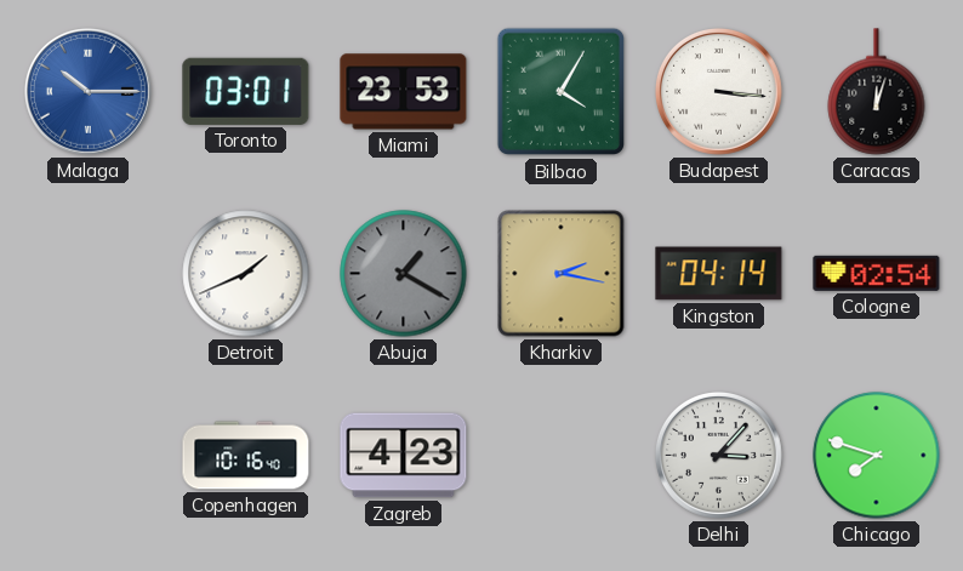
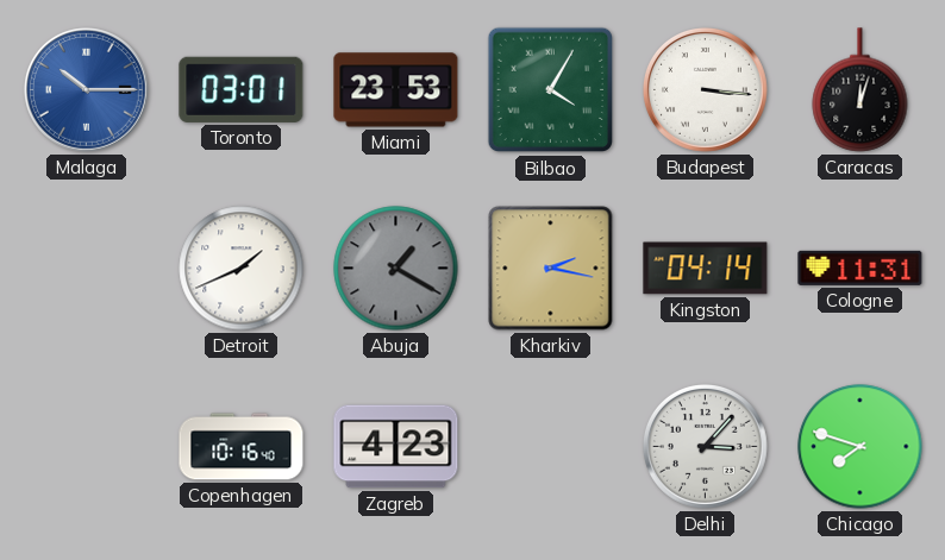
Cologne: 02:54 -> 11:31
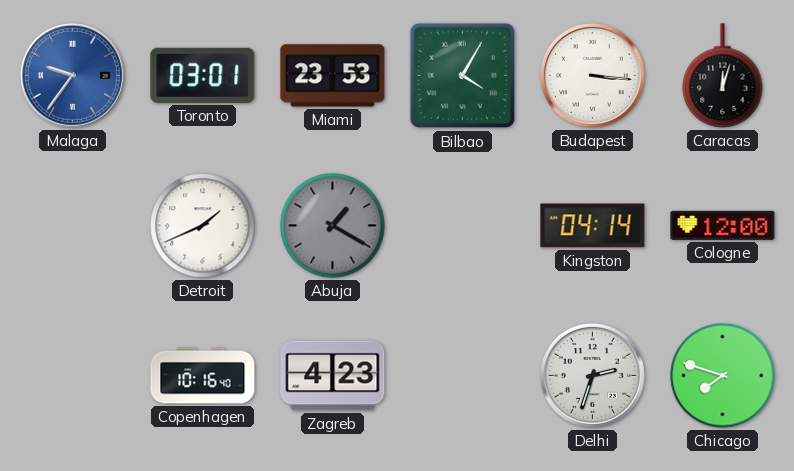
Malaga: 10:15 -> 9:36
Kharkiv: 2:17 -> none
Cologne: 11:31 -> 12:00
Delhi: 3:07 -> 2:33
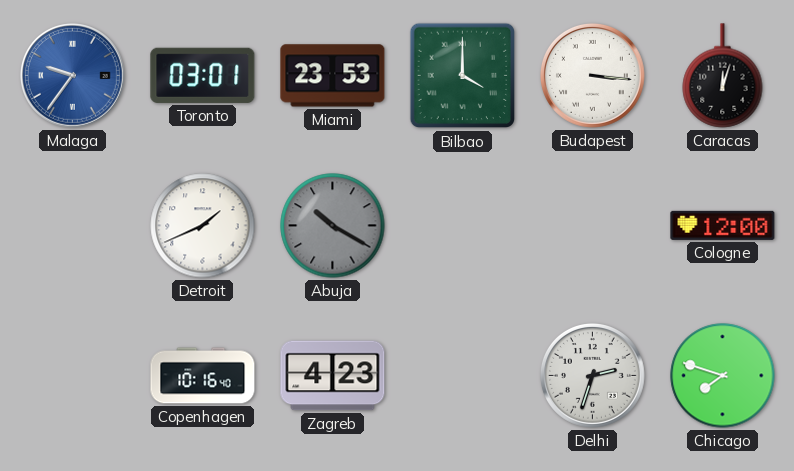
Bilbao: 4:05 -> 4:00
Abuja: 1:20 -> 10:20
Kingston: 04:14 -> none
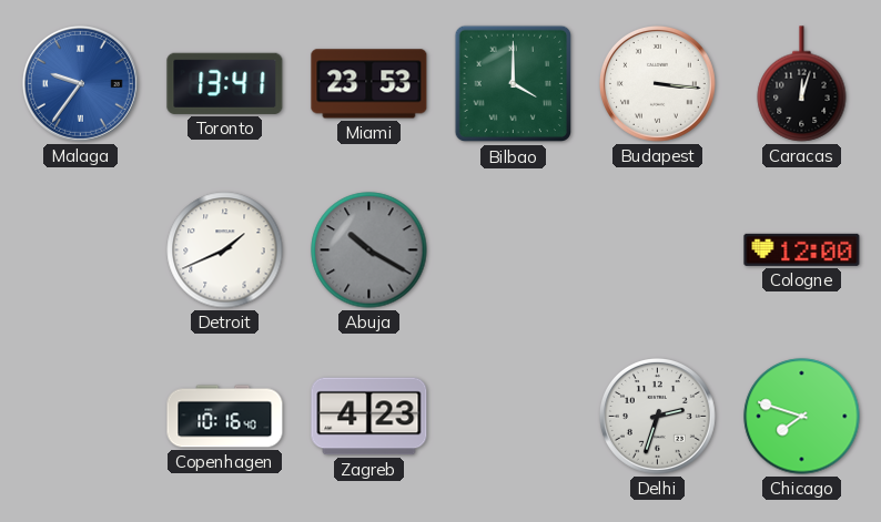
Toronto: 03:01 -> 13:41
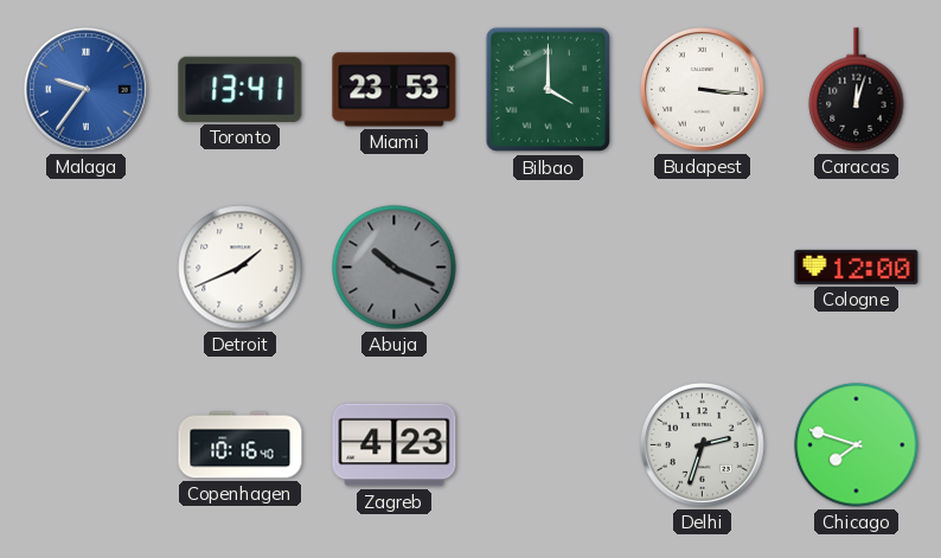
Abuja: 10:20 -> 10:19
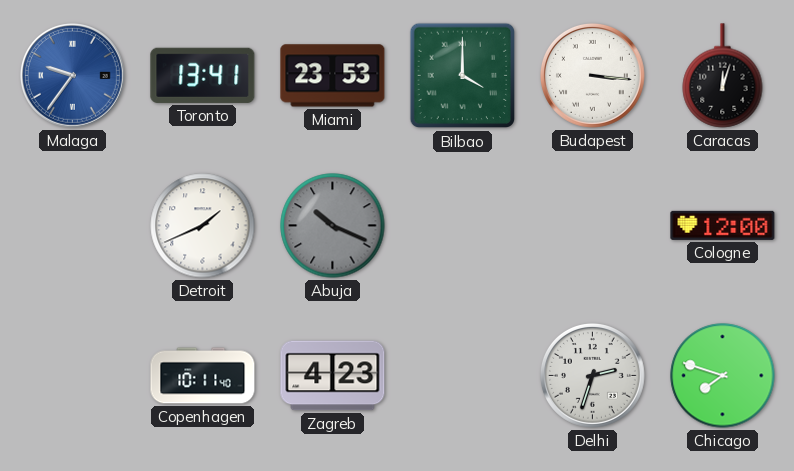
Copenhagen: 10:16 -> 10:11
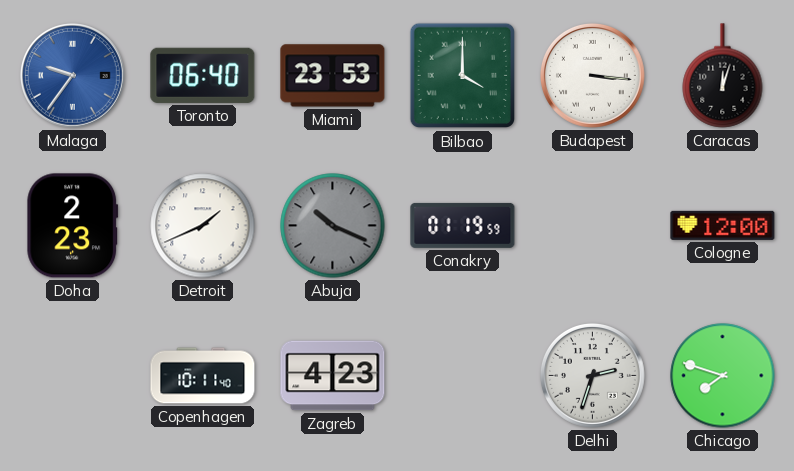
Toronto: 13:41 -> 06:40
Doha: none -> 2:23
Conakry: none -> 01:19
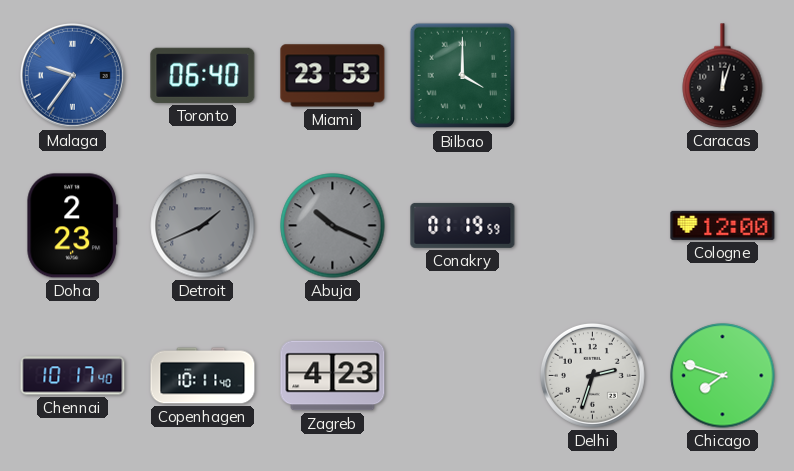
Budapest: 3:16 -> none
Detroit dial: white -> grey
Chennai: none -> 10:17
